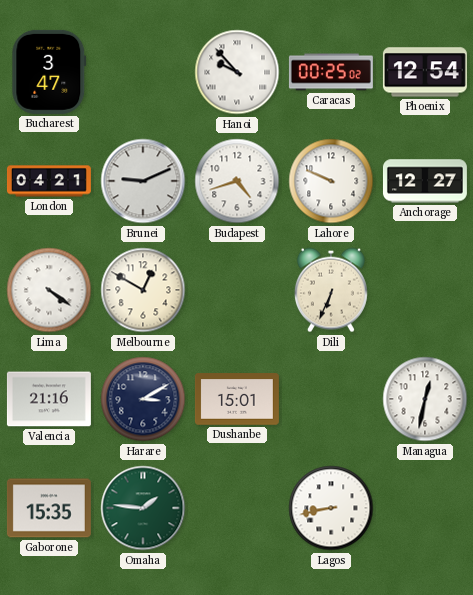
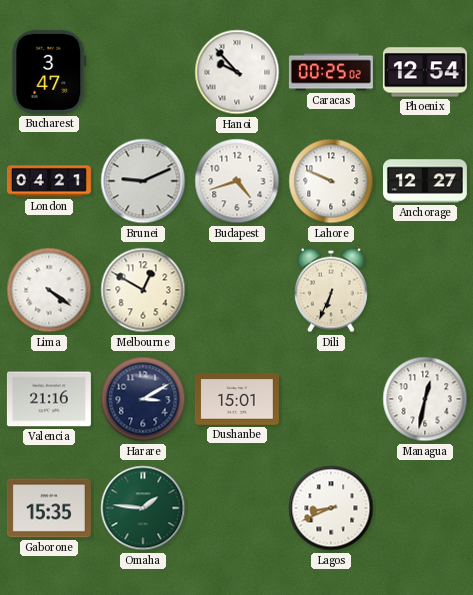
Lagos: 8:43 -> 8:41
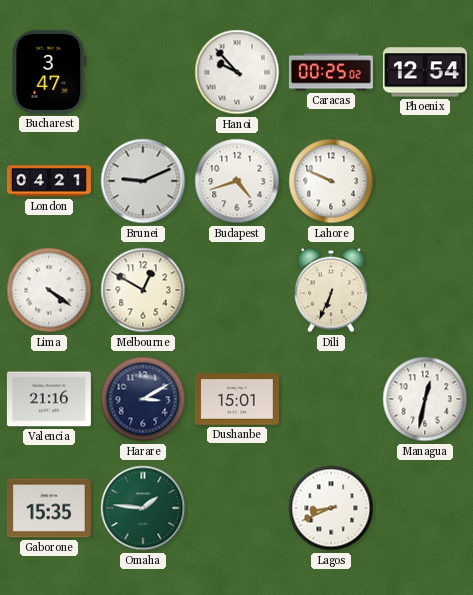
Anchorage: 12:27 -> none
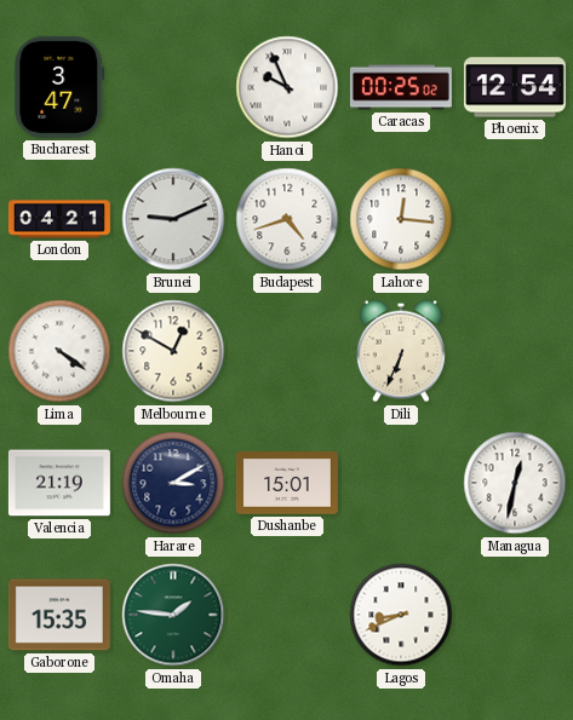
Hanoi: 9:53 -> 9:56
Lahore: 9:49 -> 12:16
Valencia: 21:16 -> 21:19
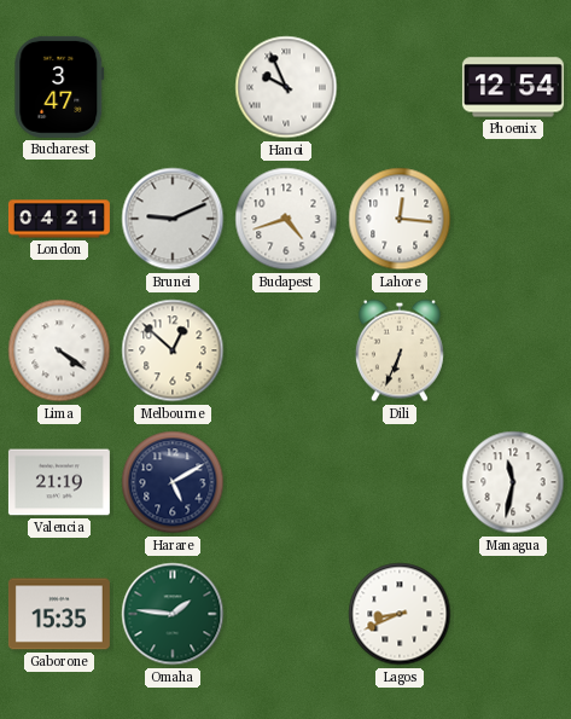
Caracas: 00:25 -> none
Melbourne: 12:50 -> 12:52
Harare: 3:10 -> 5:10
Dushanbe: 15:01 -> none
Managua: 12:32 -> 11:32
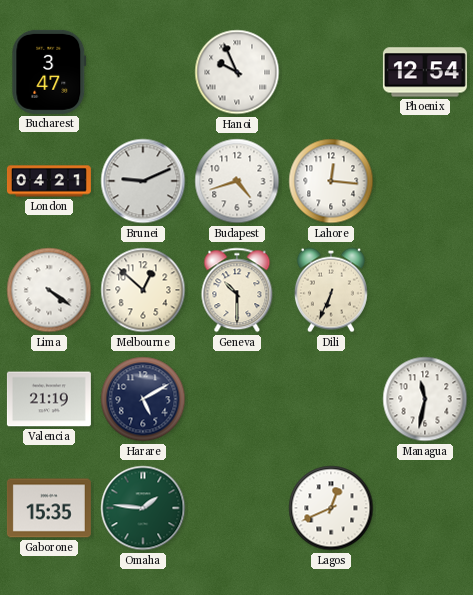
Geneva: none -> 10:30
Lagos: 8:41 -> 12:41
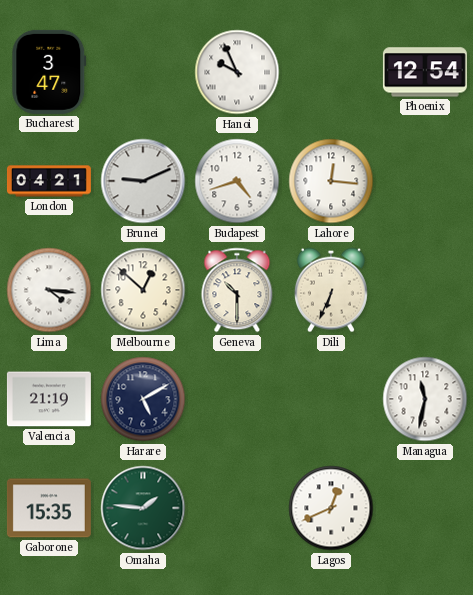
Lima: 4:21 -> 4:16
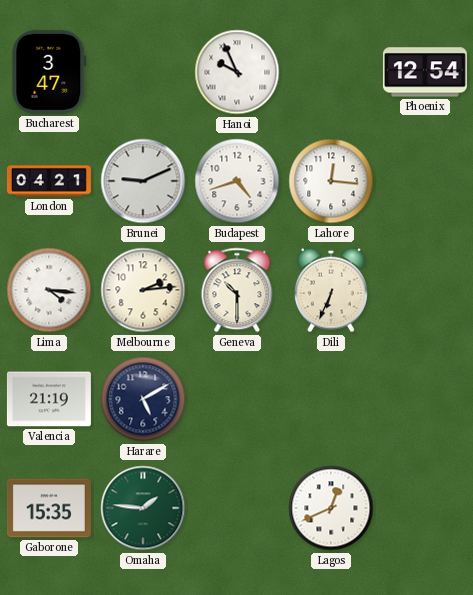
Melbourne: 12:52 -> 2:14
Managua: 11:32 -> none
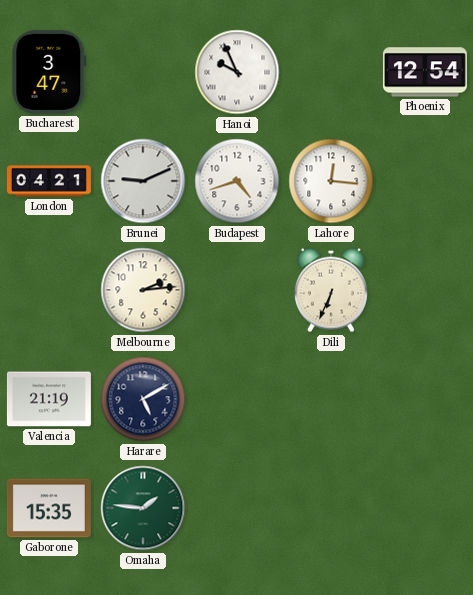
Lima: 4:16 -> none
Geneva: 10:30 -> none
Lagos: 12:41 -> none
